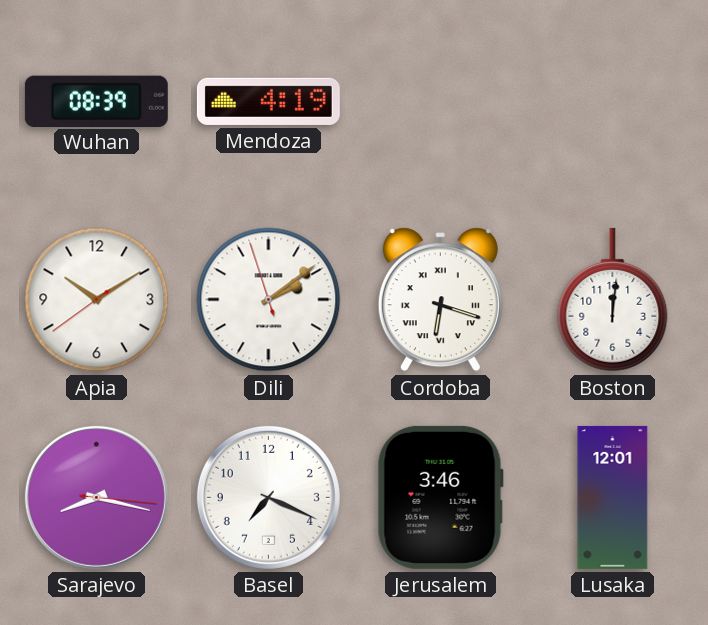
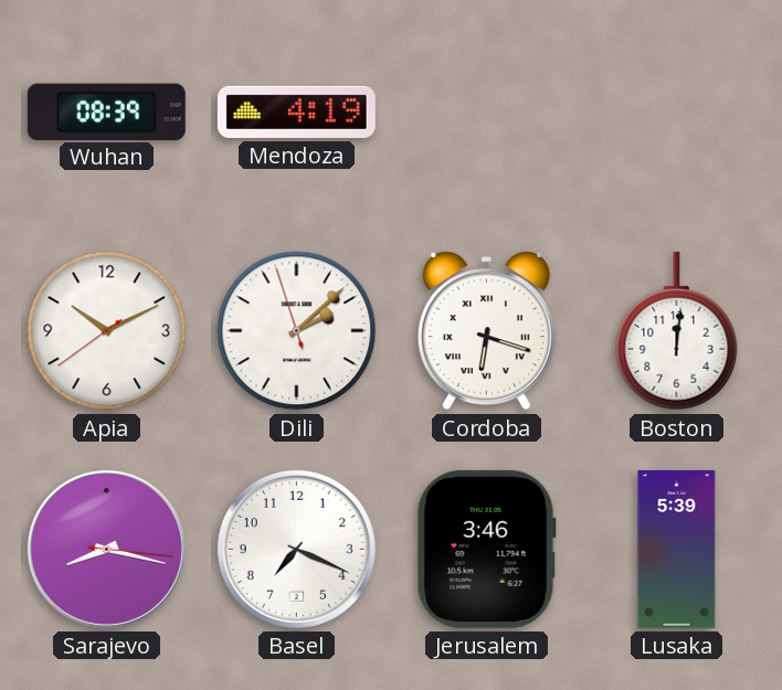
Apia: 10:09 -> 10:10
Dili: 2:08 -> 2:07
Lusaka: 12:01 -> 5:39
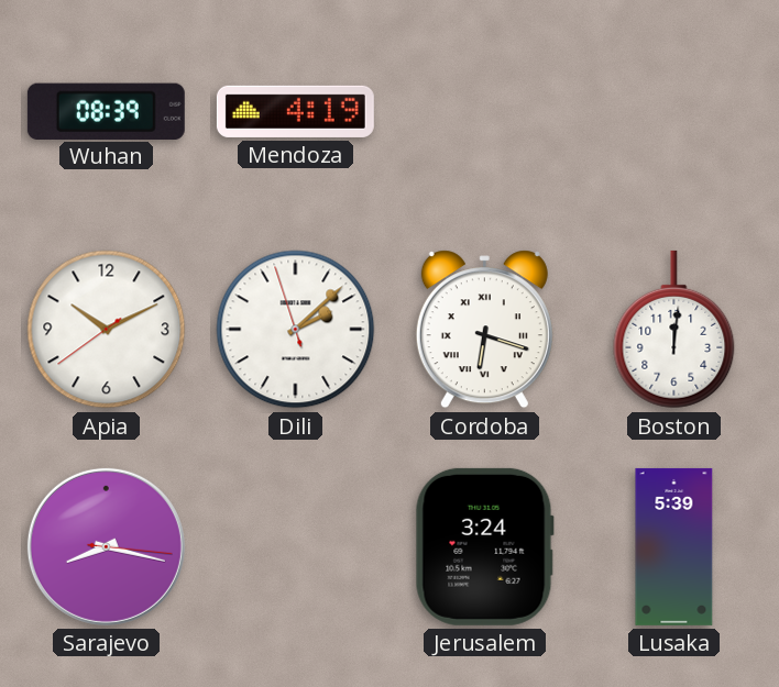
Basel: 7:19 -> none
Jerusalem: 3:46 -> 3:24
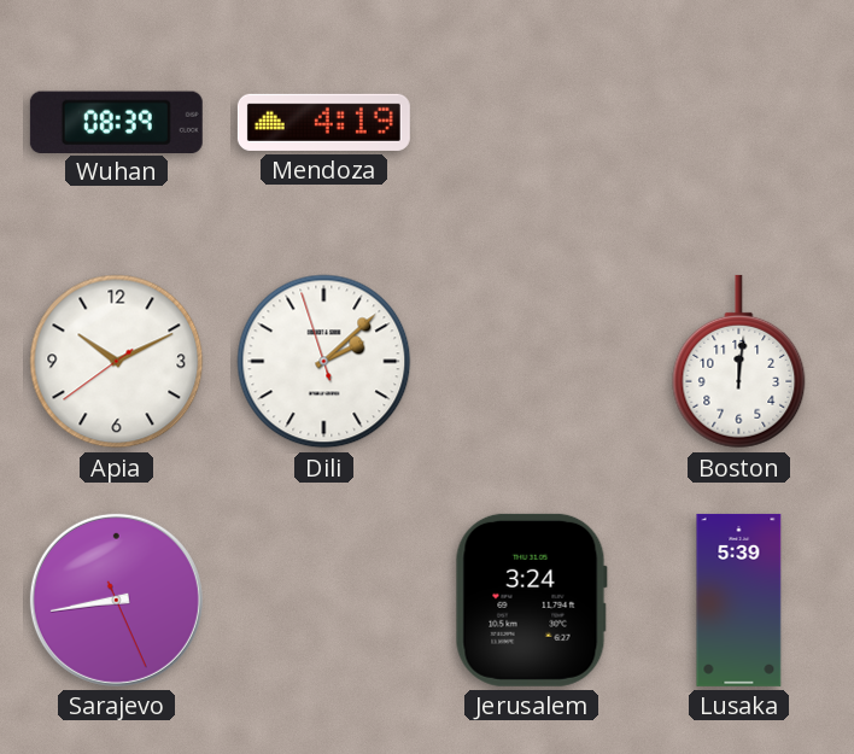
Cordoba: 6:18 -> none
Sarajevo: 8:17 -> 8:43
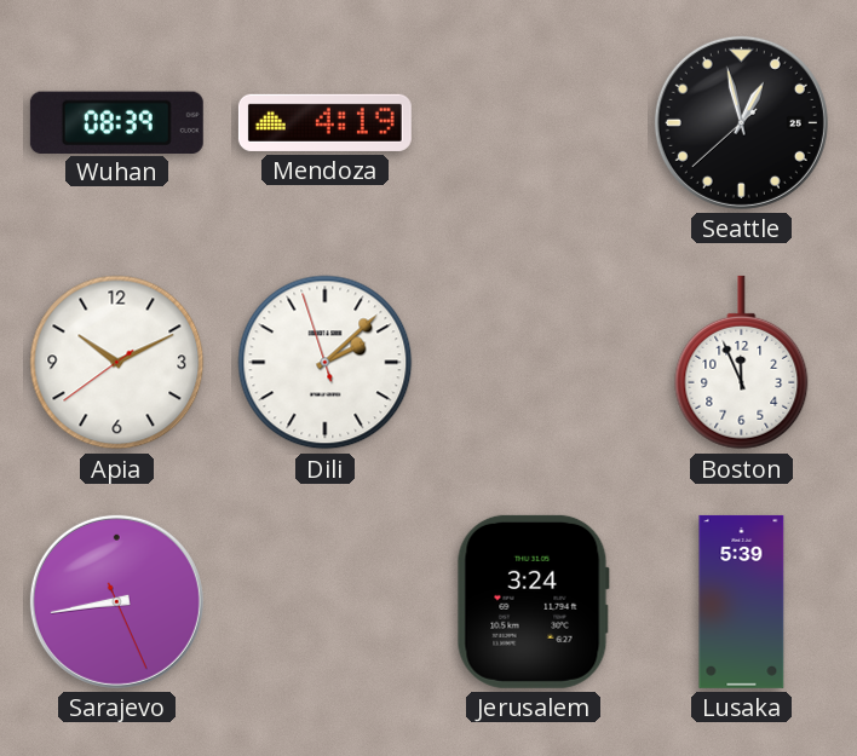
Seattle: none -> 12:57
Boston: 12:01 -> 11:56
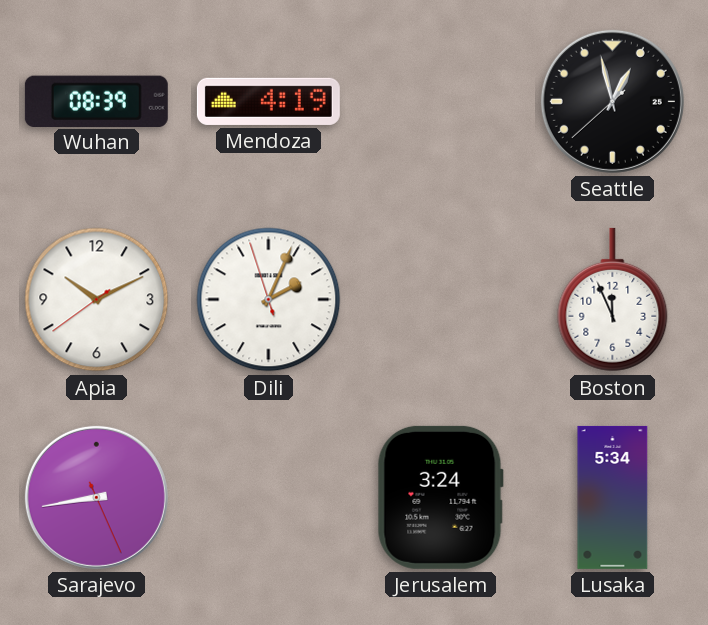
Dili: 2:07 -> 2:03
Lusaka: 5:39 -> 5:34
